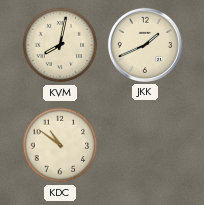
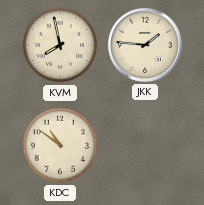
KVM: 8:02 -> 7:58
JKK: 1:41 -> 1:46
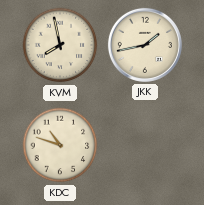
JKK: 1:46 -> 1:43
KDC: 10:51 -> 10:48
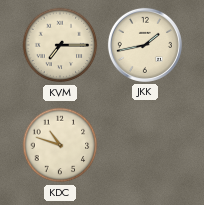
KVM: 7:58 -> 7:15
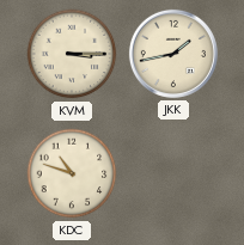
KVM: 7:15 -> 3:15
